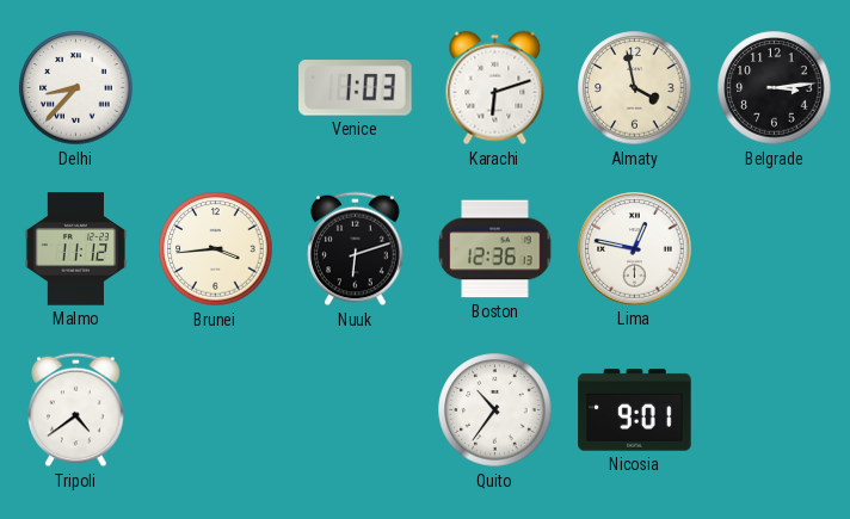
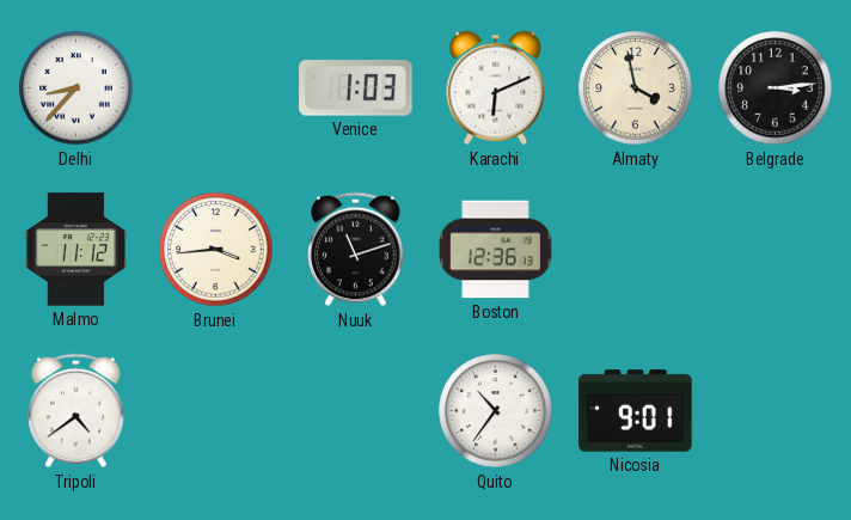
Karachi: 6:12 -> 6:11
Nuuk: 6:12 -> 11:12
Lima: 12:47 -> none
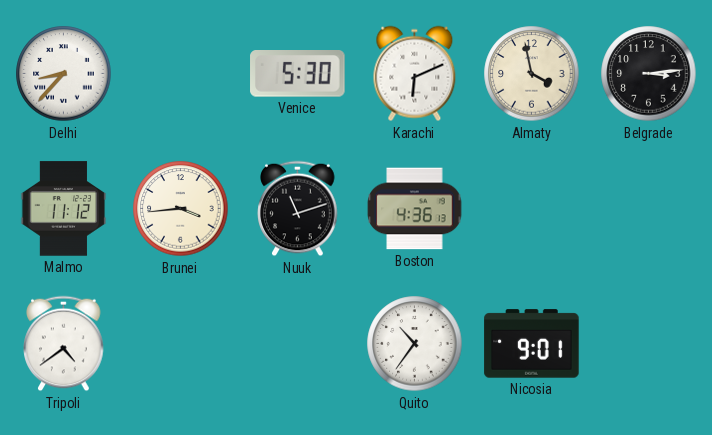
Venice: 1:03 -> 5:30
Boston: 12:36 -> 4:36
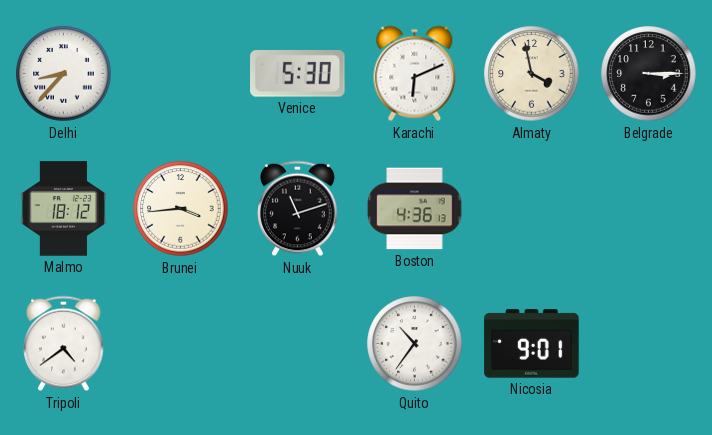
Belgrade: 3:14 -> 3:15
Malmo: 11:12 -> 18:12
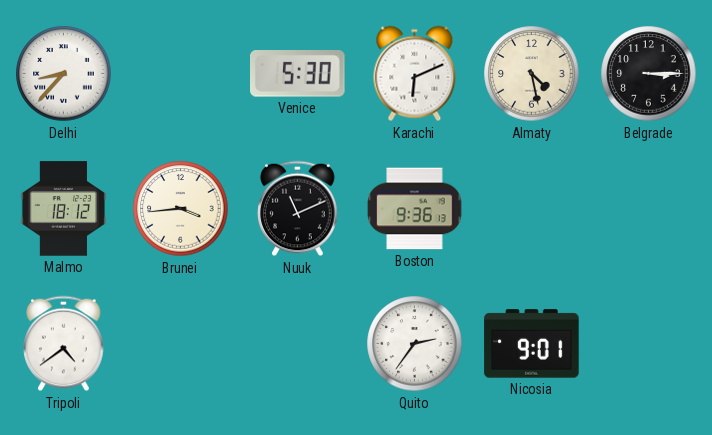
Almaty: 3:58 -> 4:28
Nuuk: 11:12 -> 11:11
Boston: 4:36 -> 9:36
Quito: 10:36 -> 2:36
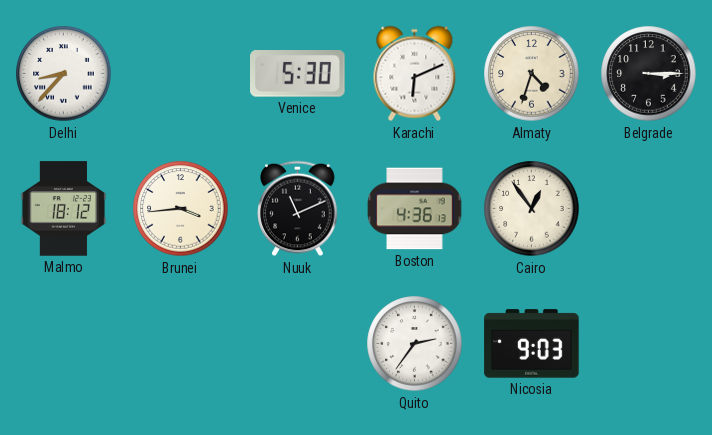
Almaty: 4:28 -> 4:33
Boston: 9:36 -> 4:36
Cairo: none -> 12:54
Tripoli: 4:39 -> none
Nicosia: 9:01 -> 9:03
